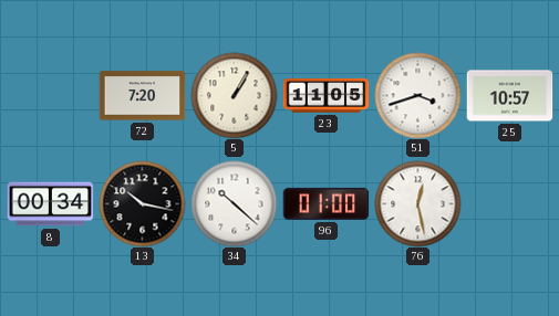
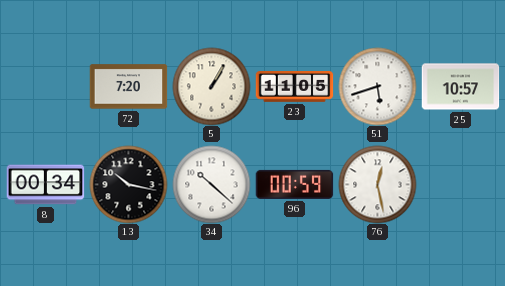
51: 3:42 -> 5:42
96: 01:00 -> 00:59
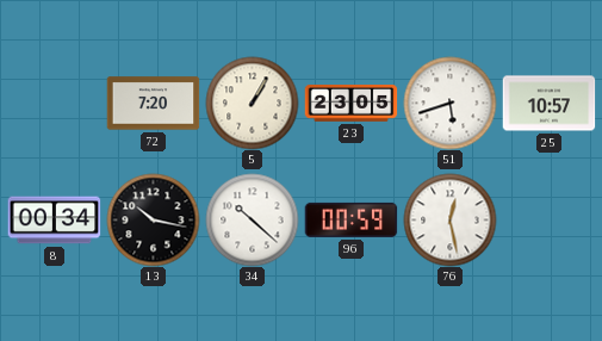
23: 11:05 -> 23:05
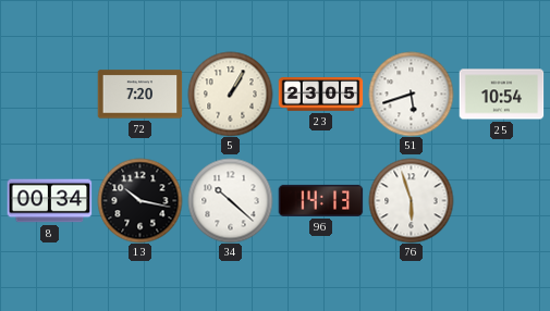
25: 10:57 -> 10:54
96: 00:59 -> 14:13
76: 12:28 -> 5:57
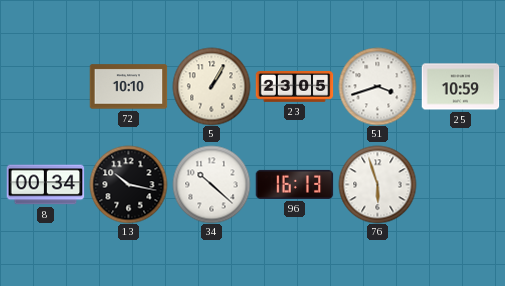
72: 7:20 -> 10:10
51: 5:42 -> 3:42
25: 10:54 -> 10:59
96: 14:13 -> 16:13
